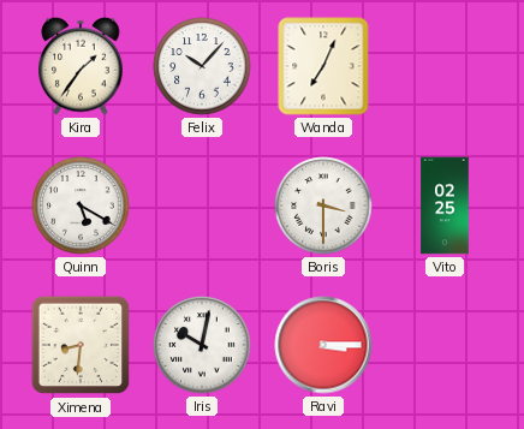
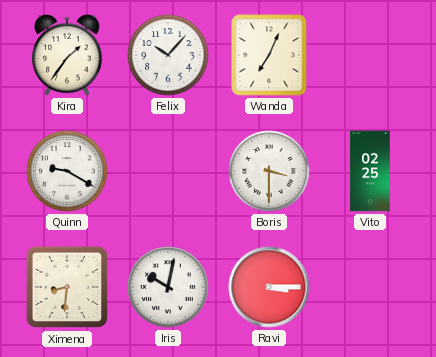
Quinn: 5:20 -> 9:20
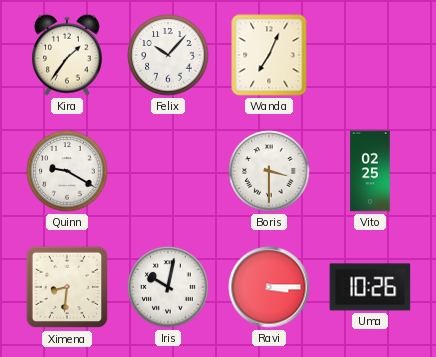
Uma: none -> 10:26
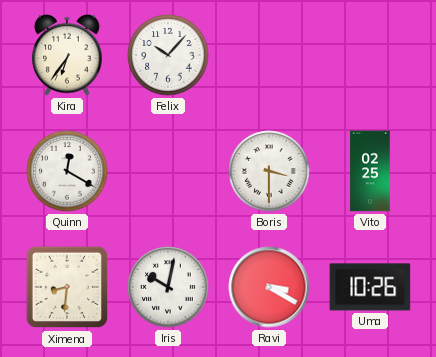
Kira: 1:36 -> 6:36
Wanda: 7:04 -> none
Quinn: 9:20 -> 12:20
Ravi: 3:15 -> 3:20
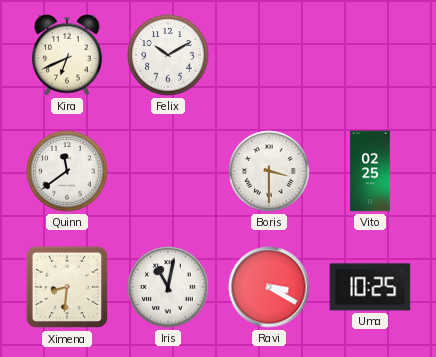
Kira: 6:36 -> 6:41
Felix: 10:07 -> 10:10
Quinn: 12:20 -> 11:39
Iris: 10:02 -> 11:02
Uma: 10:26 -> 10:25
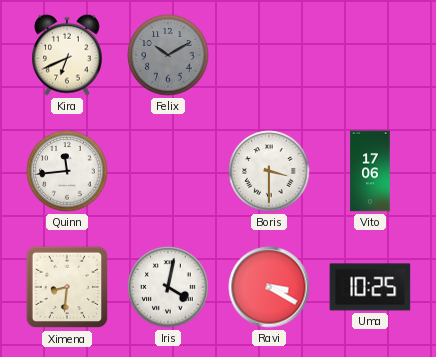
Felix dial: white -> grey
Quinn: 11:39 -> 11:44
Vito: 02:25 -> 17:06
Iris: 11:02 -> 4:02
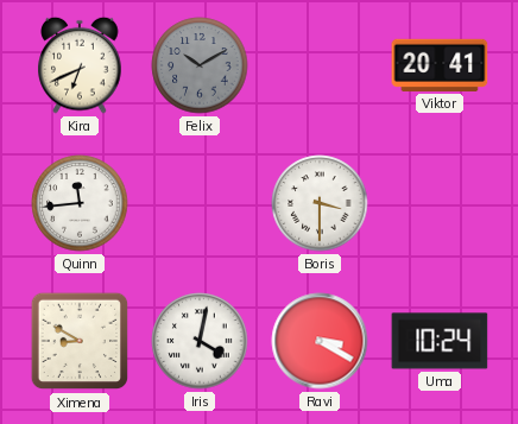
Viktor: none -> 20:41
Vito: 17:06 -> none
Ximena: 8:31 -> 8:50
Uma: 10:25 -> 10:24
